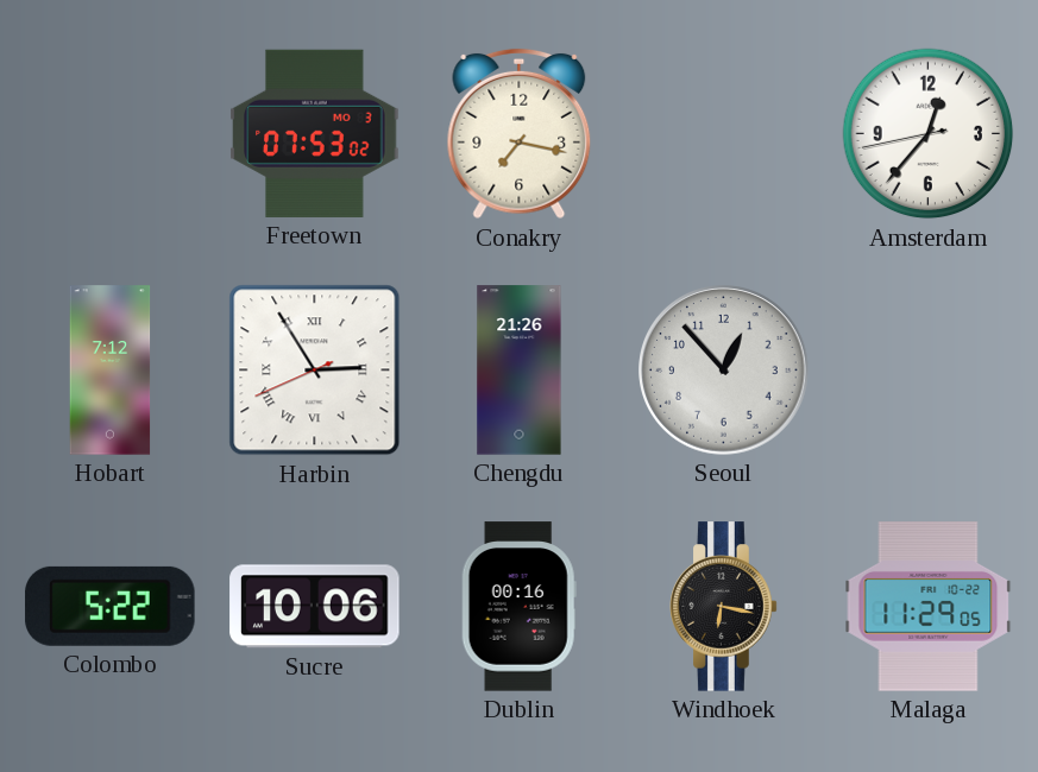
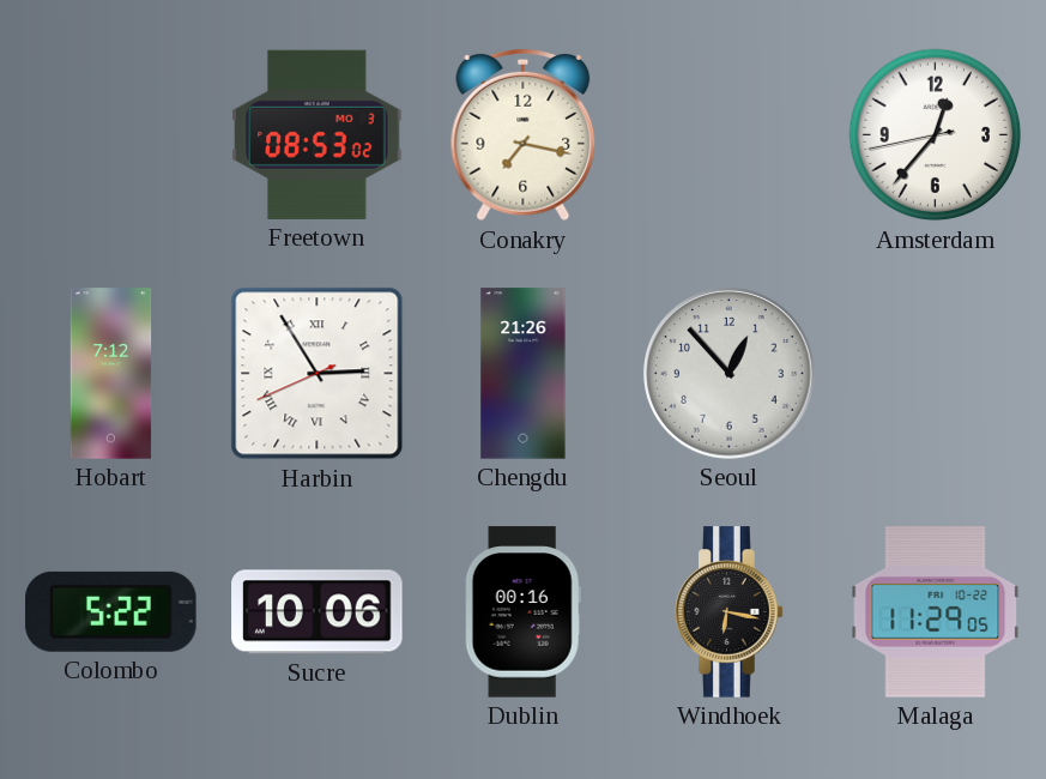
Freetown: 07:53 -> 08:53
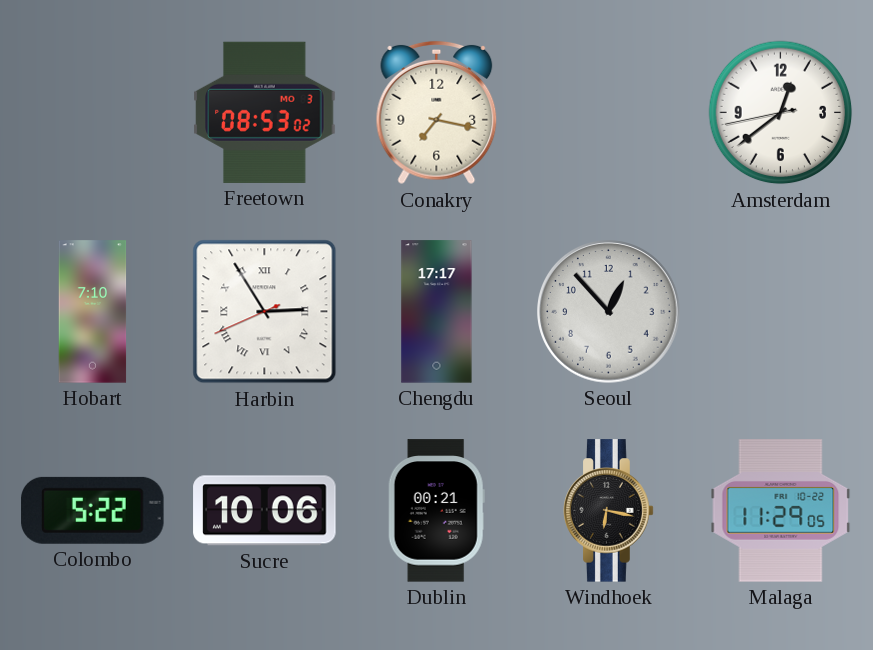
Amsterdam: 12:36 -> 12:38
Hobart: 7:12 -> 7:10
Chengdu: 21:26 -> 17:17
Dublin: 00:16 -> 00:21
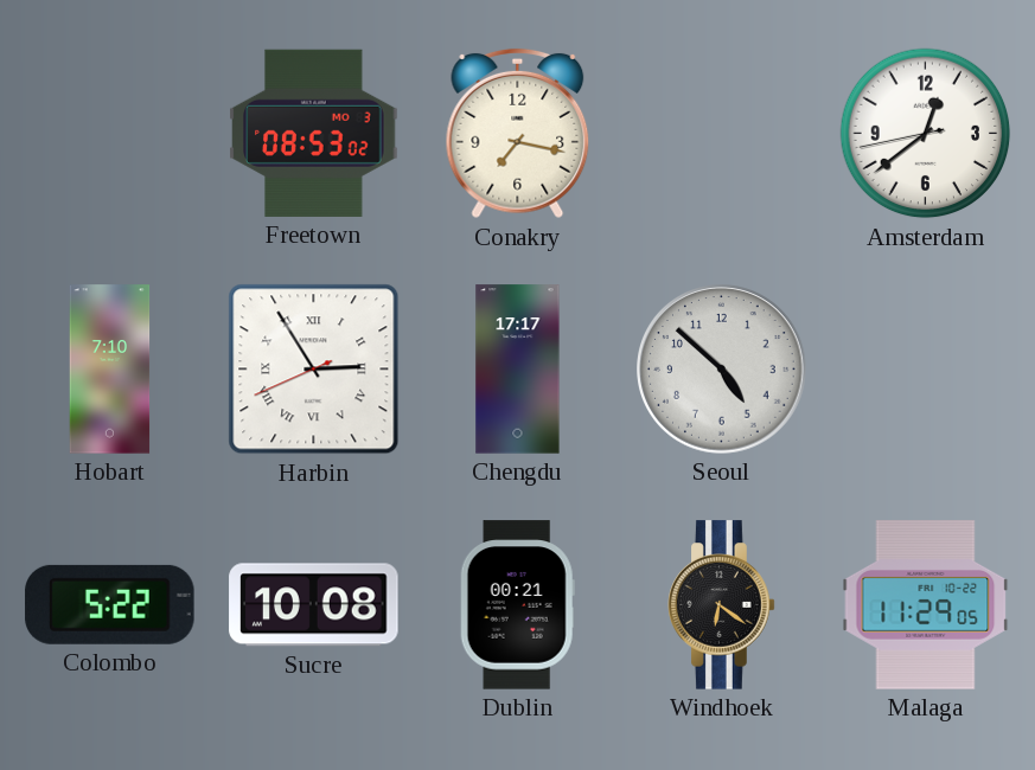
Seoul: 12:53 -> 4:52
Sucre: 10:06 -> 10:08
Windhoek: 6:17 -> 6:21
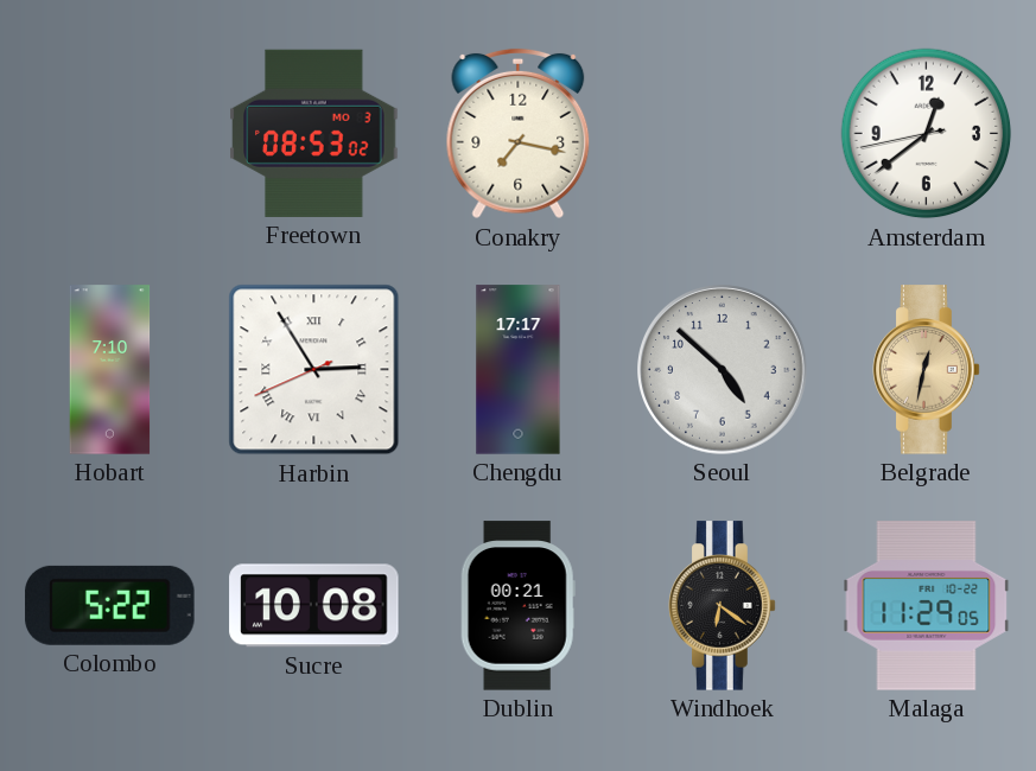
Belgrade: none -> 12:32
